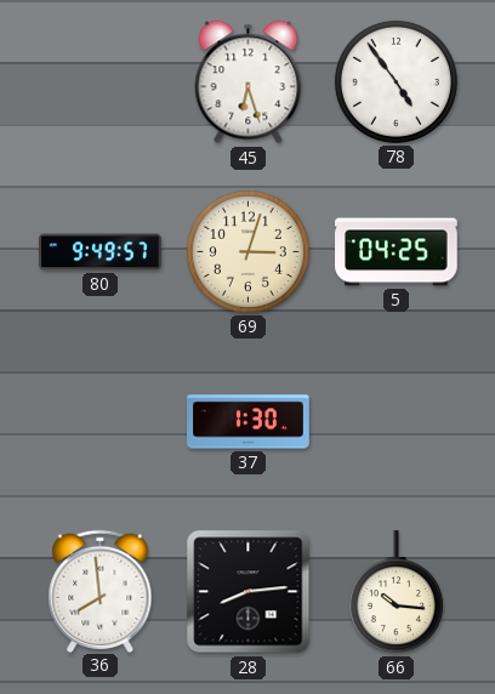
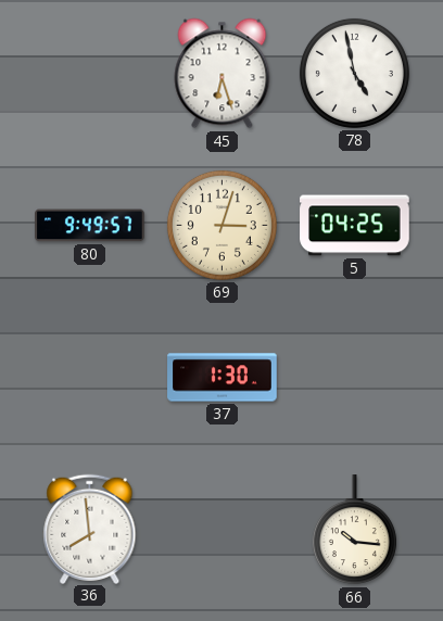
78: 4:54 -> 4:58
28: 8:14 -> none
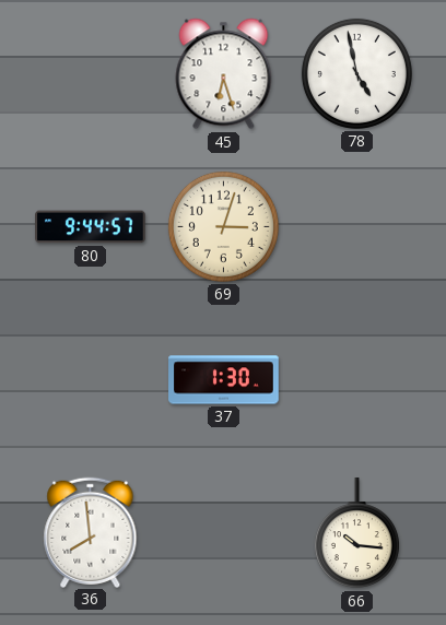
80: 9:49 -> 9:44
5: 04:25 -> none
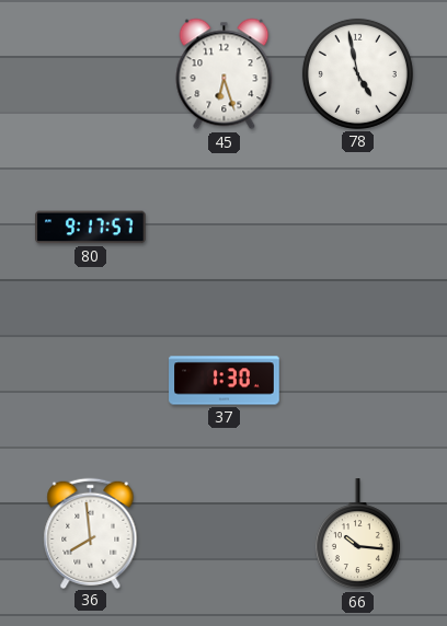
80: 9:44 -> 9:17
69: 3:03 -> none
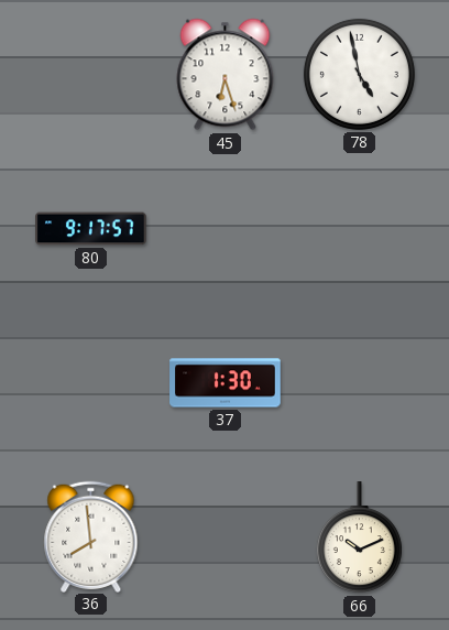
66: 10:16 -> 10:11
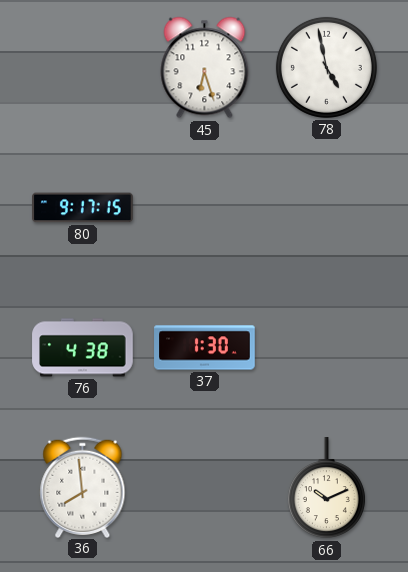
80: 9:17:57 -> 9:17:15
76: none -> 4:38
